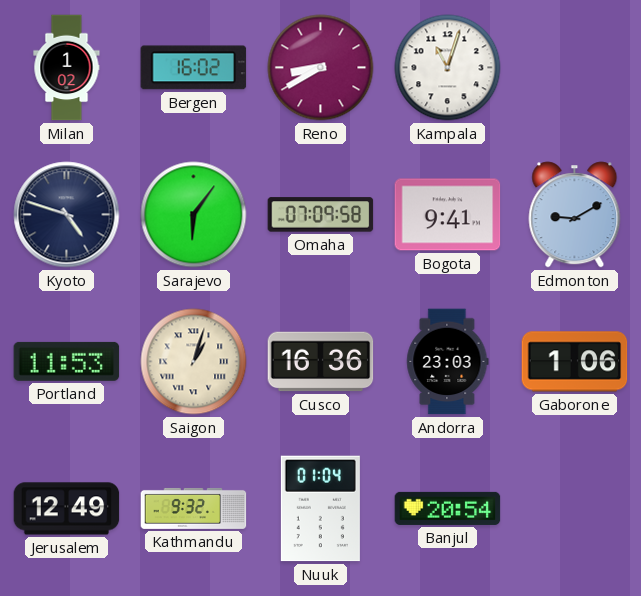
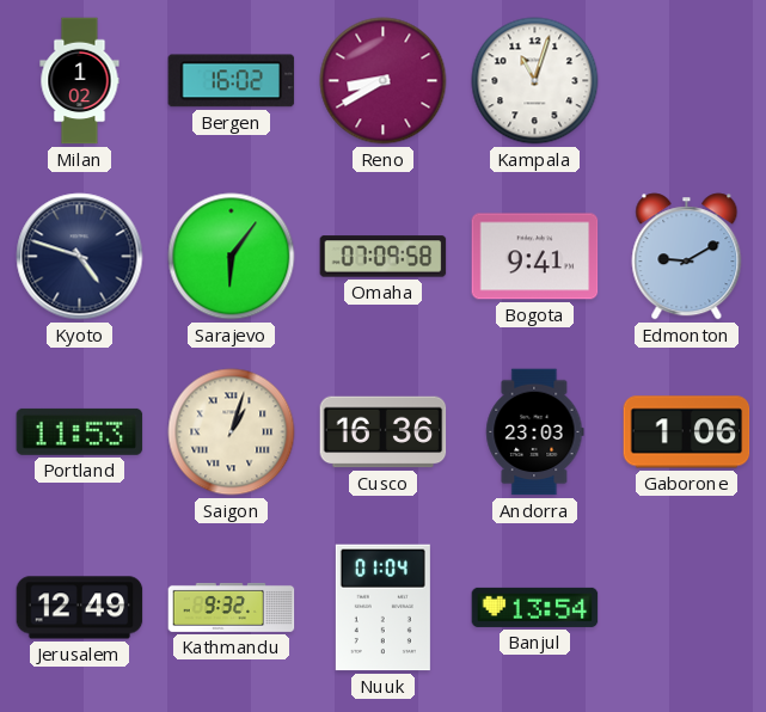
Banjul: 20:54 -> 13:54
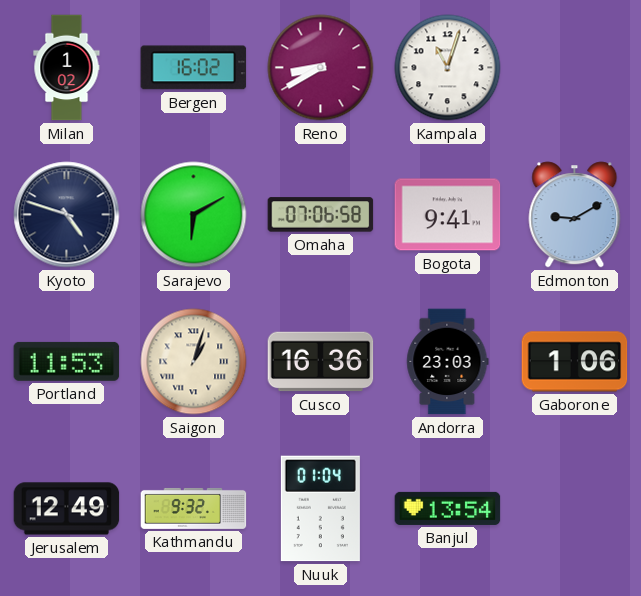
Sarajevo: 6:06 -> 6:10
Omaha: 07:09 -> 07:06
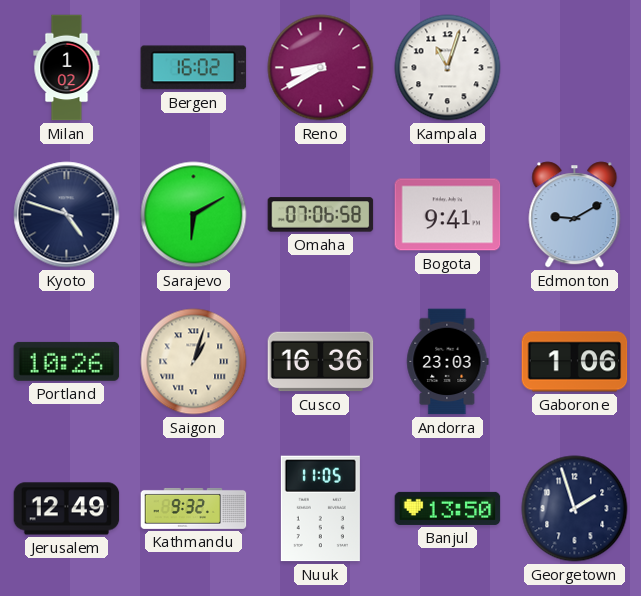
Portland: 11:53 -> 10:26
Nuuk: 01:04 -> 11:05
Banjul: 13:54 -> 13:50
Georgetown: none -> 1:57
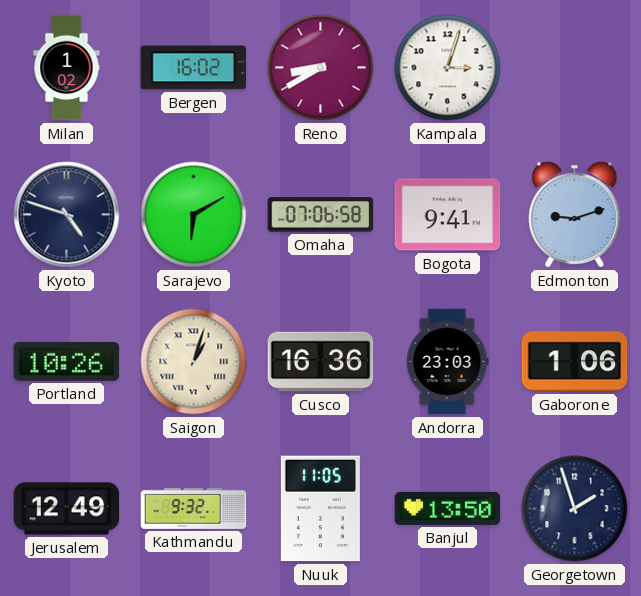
Kampala: 11:03 -> 3:03
Edmonton: 9:10 -> 9:12
